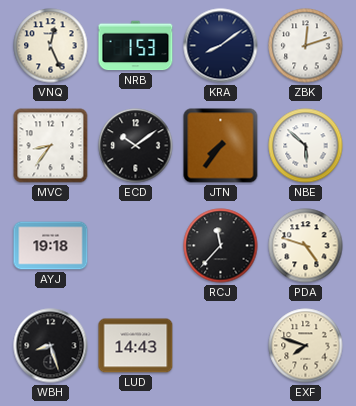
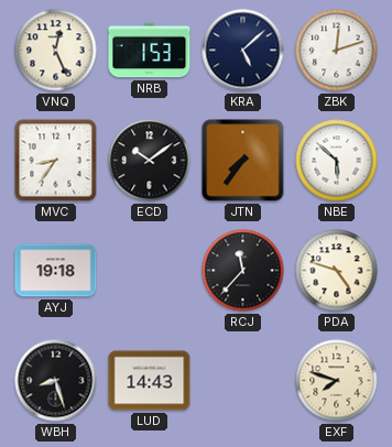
KRA: 8:09 -> 5:08
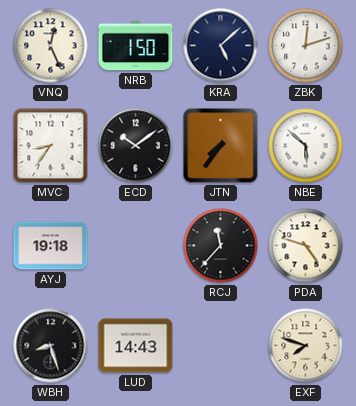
NRB: 1:53 -> 1:50
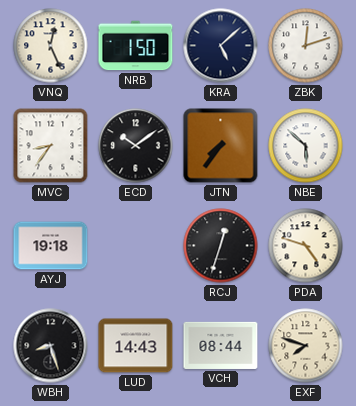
RCJ: 11:37 -> 12:33
VCH: none -> 08:44
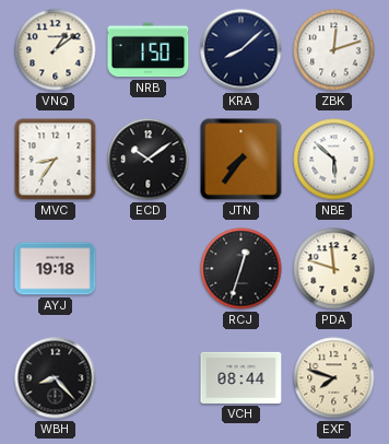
VNQ: 12:26 -> 1:09
KRA: 5:08 -> 8:08
PDA: 4:48 -> 11:48
WBH: 8:27 -> 8:23
LUD: 14:43 -> none
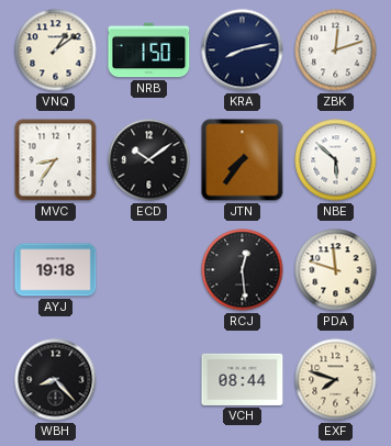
KRA: 8:08 -> 8:13
RCJ: 12:33 -> 12:29
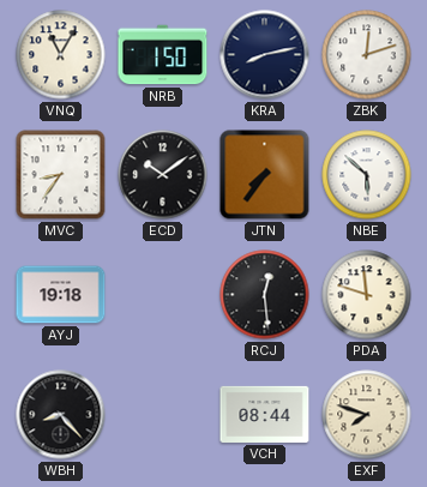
VNQ: 1:09 -> 11:05
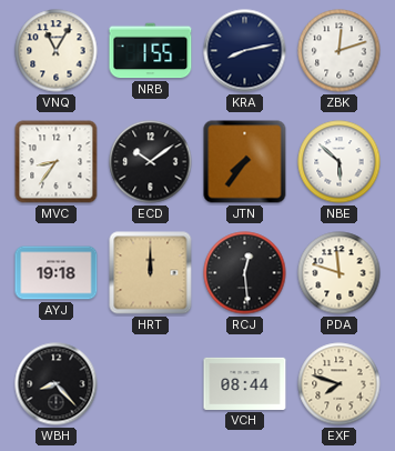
NRB: 1:50 -> 1:55
HRT: none -> 12:00
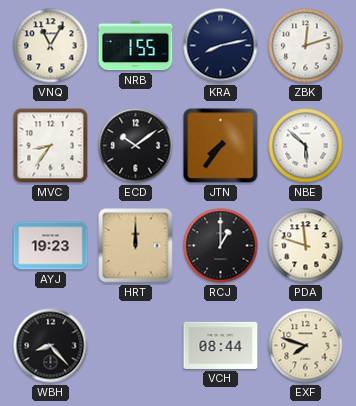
AYJ: 19:18 -> 19:23
RCJ: 12:29 -> 1:00
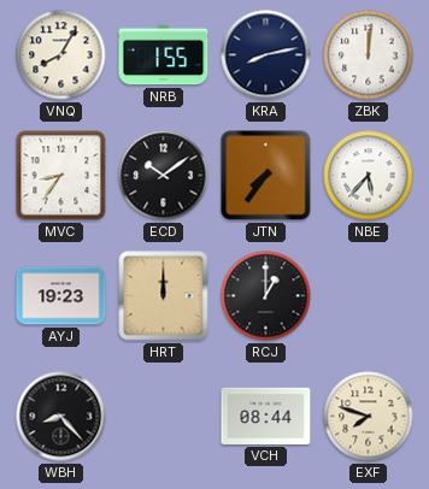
VNQ: 11:05 -> 8:05
ZBK: 12:12 -> 12:01
NBE: 5:52 -> 5:37
PDA: 11:48 -> none
